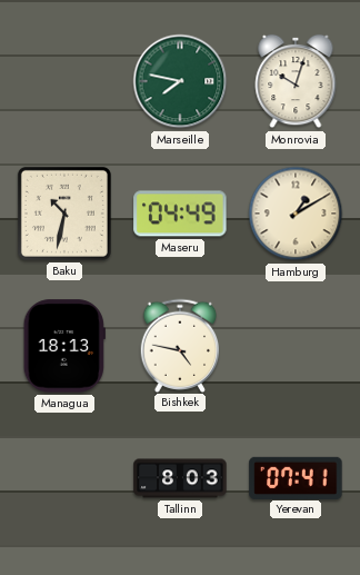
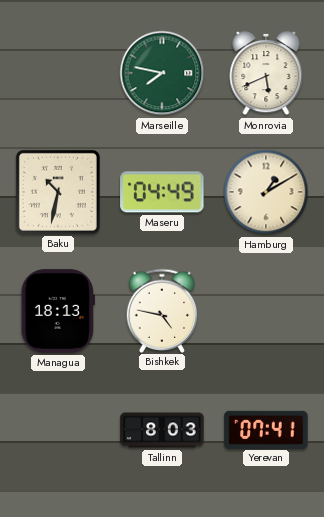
Monrovia: 10:03 -> 5:41
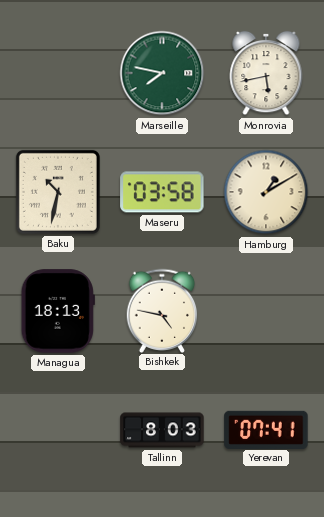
Monrovia: 5:41 -> 5:43
Maseru: 04:49 -> 03:58
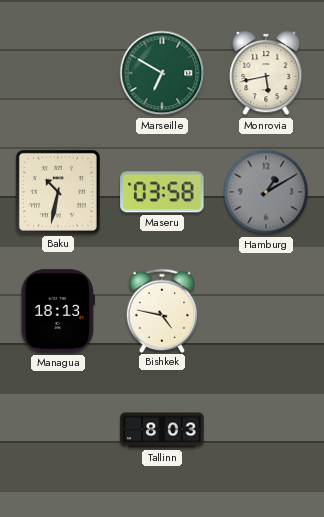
Marseille: 7:47 -> 6:50
Hamburg dial: cream -> grey
Yerevan: 07:41 -> none
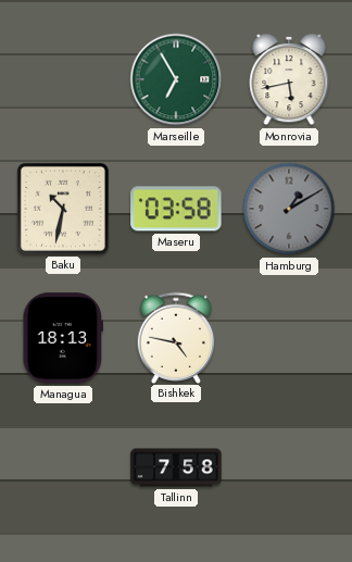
Marseille: 6:50 -> 6:55
Tallinn: 8:03 -> 7:58
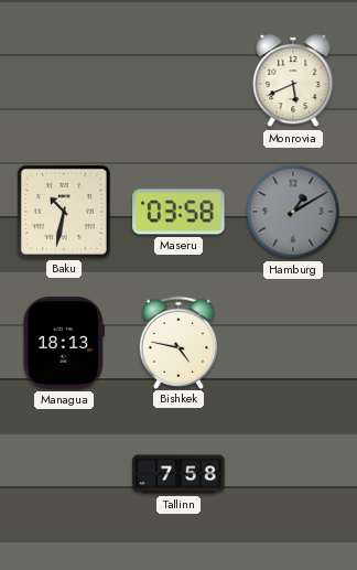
Marseille: 6:55 -> none
Monrovia: 5:43 -> 5:41
